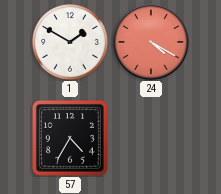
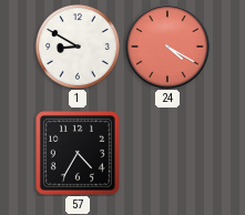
1: 1:50 -> 8:50
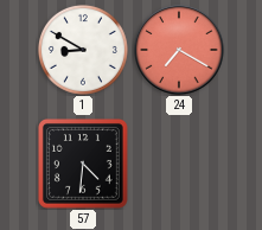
24: 4:20 -> 7:20
57: 4:35 -> 4:31
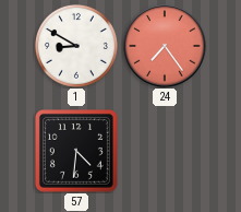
24: 7:20 -> 7:24
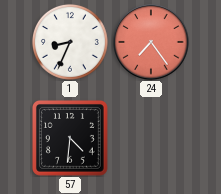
1: 8:50 -> 8:34
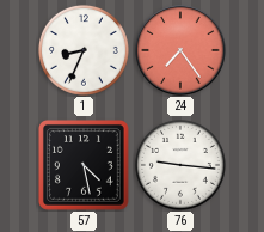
57: 4:31 -> 4:28
76: none -> 9:16
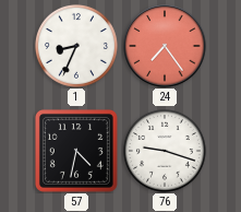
57: 4:28 -> 4:32
76: 9:16 -> 9:18
